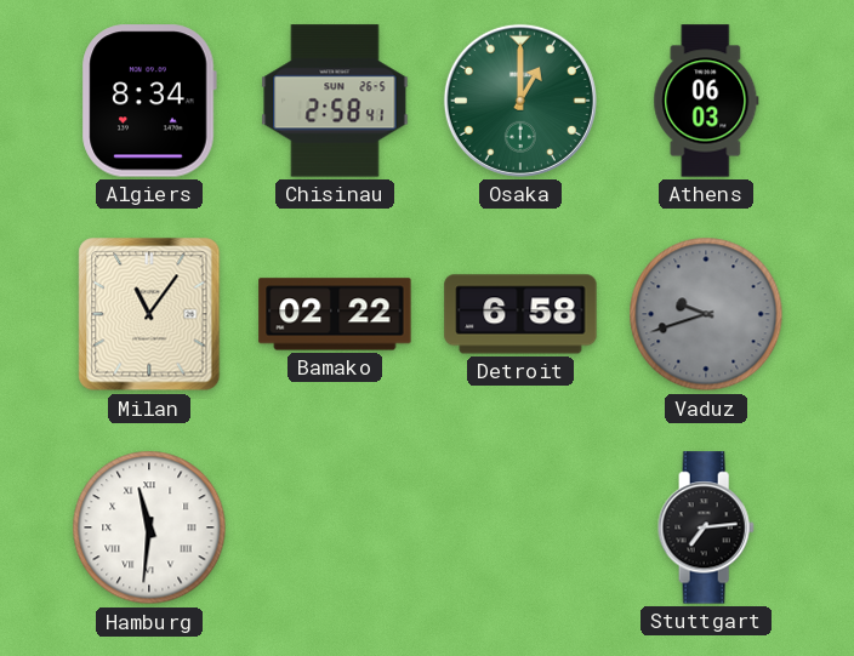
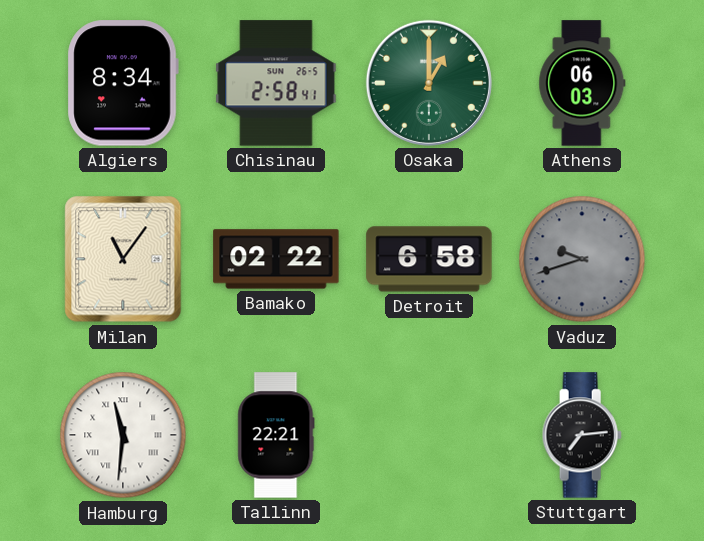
Tallinn: none -> 22:21
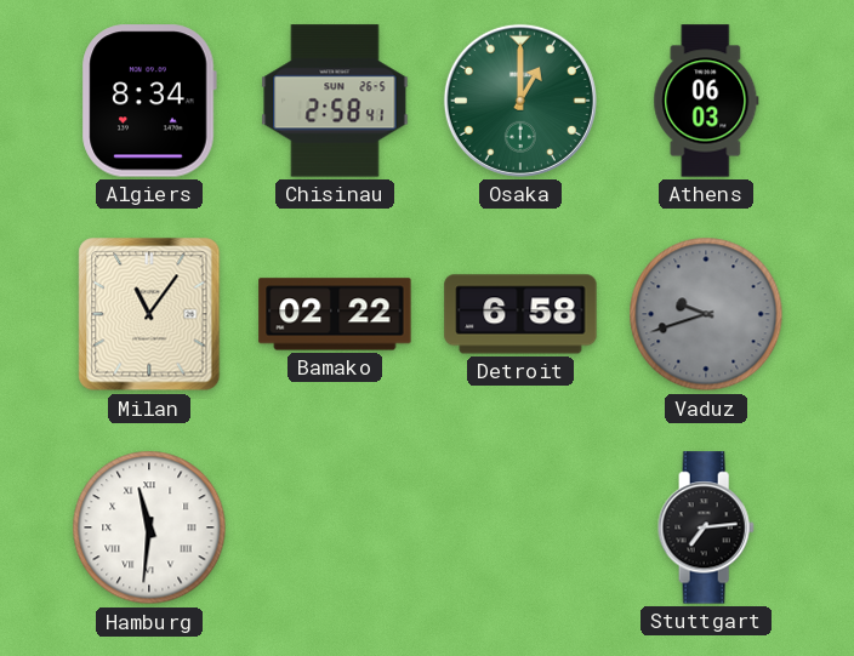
Tallinn: 22:21 -> none
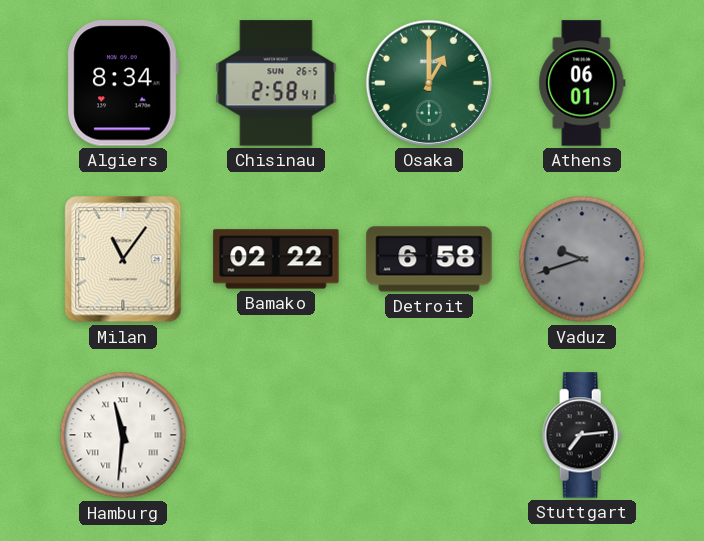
Athens: 06:03 -> 06:01
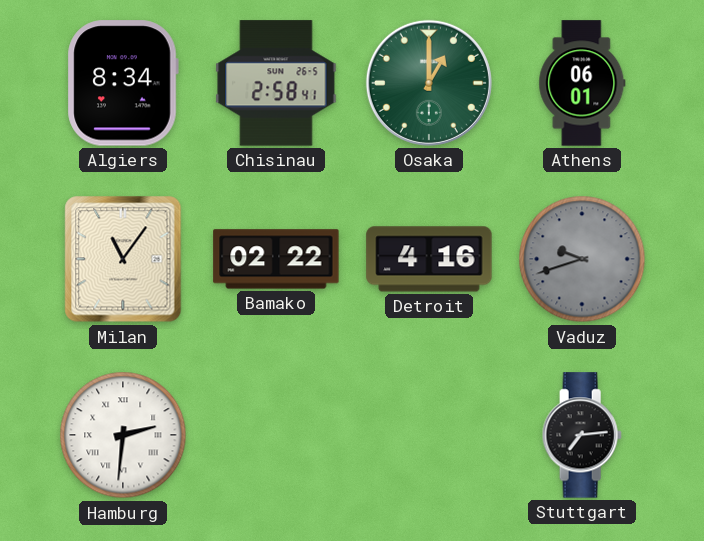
Detroit: 6:58 -> 4:16
Hamburg: 11:31 -> 2:31
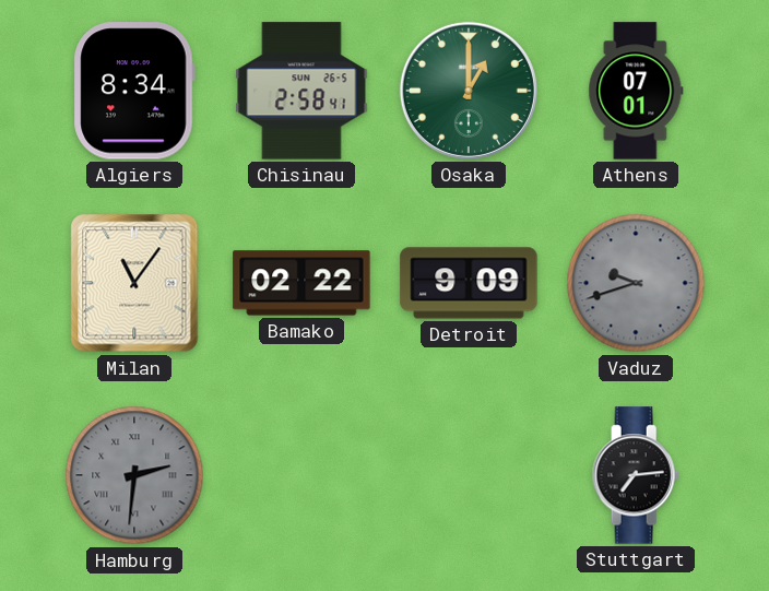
Athens: 06:01 -> 07:01
Detroit: 4:16 -> 9:09
Hamburg dial: white -> grey
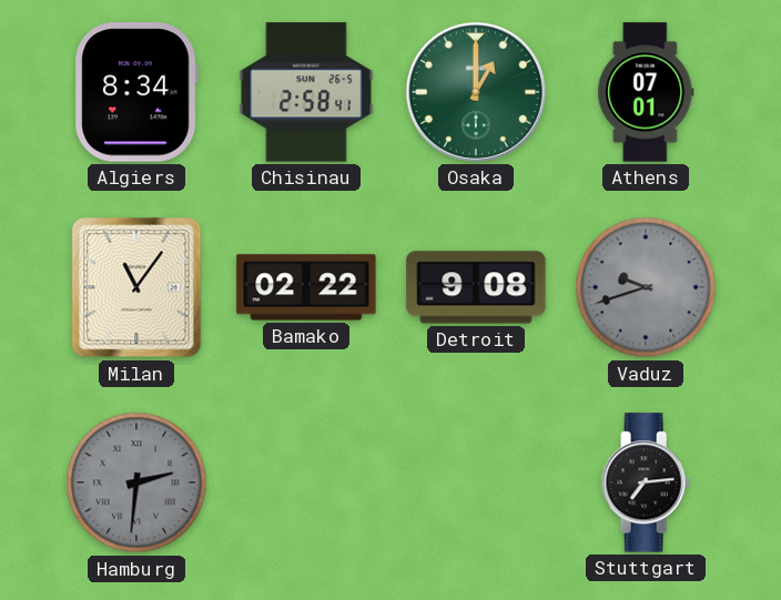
Detroit: 9:09 -> 9:08
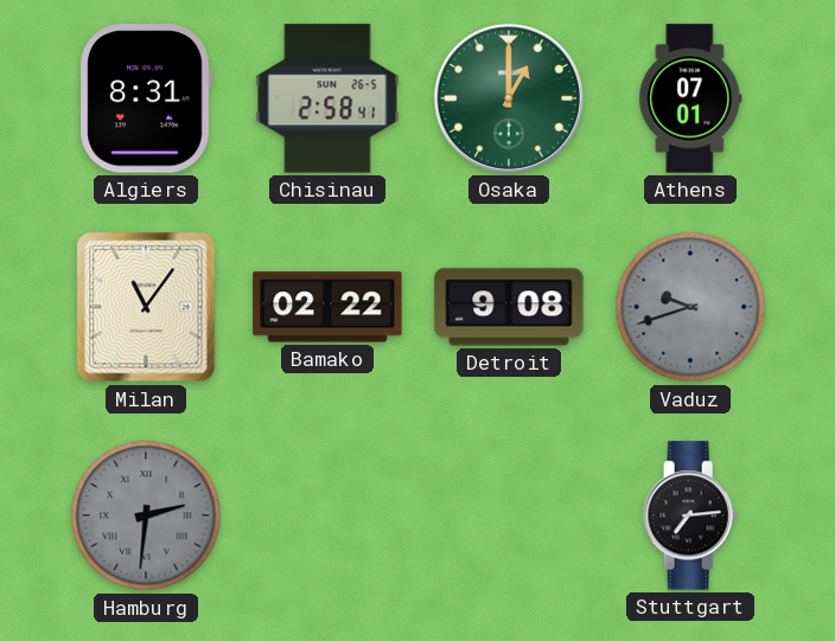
Algiers: 8:34 -> 8:31
